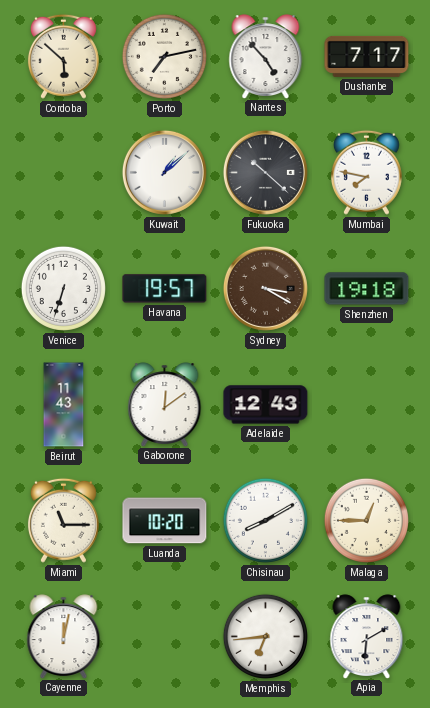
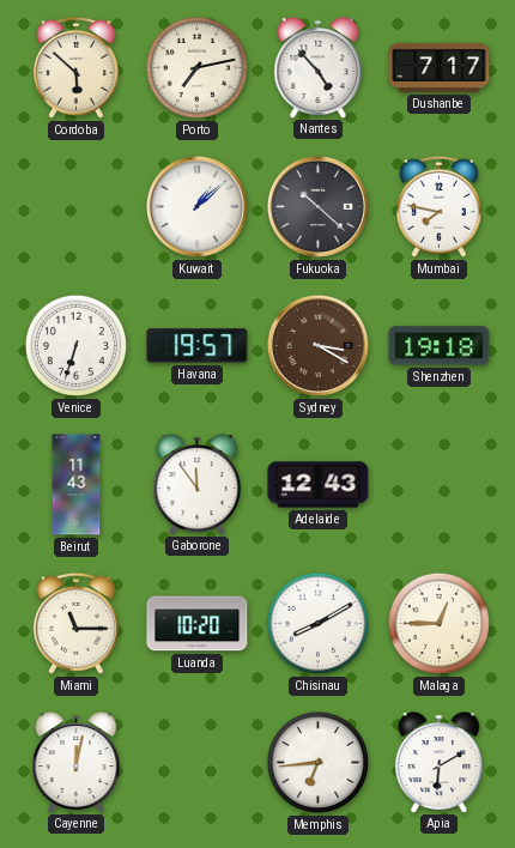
Gaborone: 12:09 -> 11:54
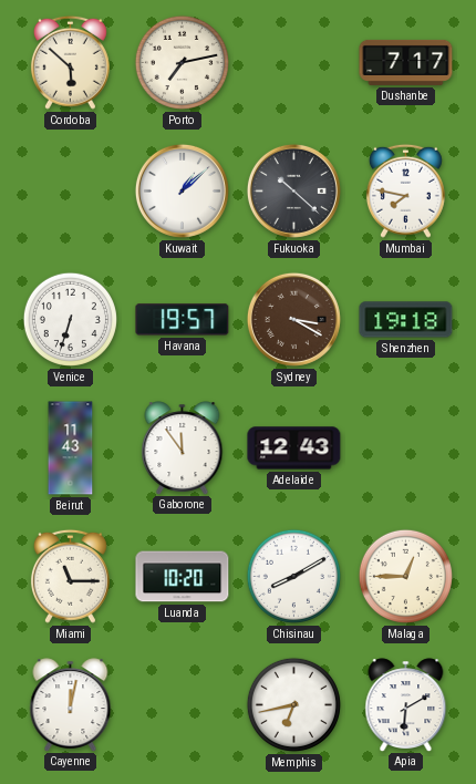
Nantes: 4:53 -> none
Memphis: 6:44 -> 6:43
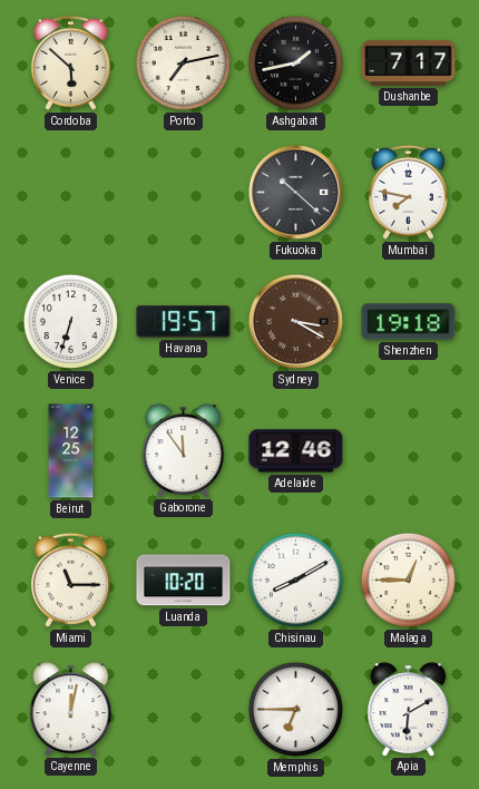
Ashgabat: none -> 1:43
Kuwait: 1:08 -> none
Beirut: 11:43 -> 12:25
Adelaide: 12:43 -> 12:46
Memphis: 6:43 -> 6:45
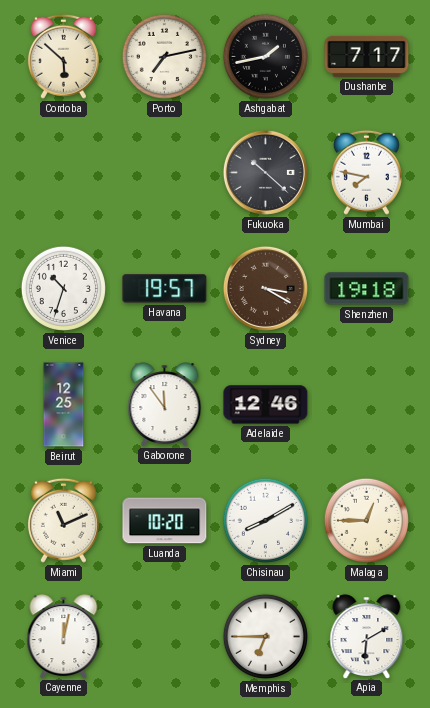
Venice: 6:33 -> 10:33
Miami: 11:15 -> 11:11
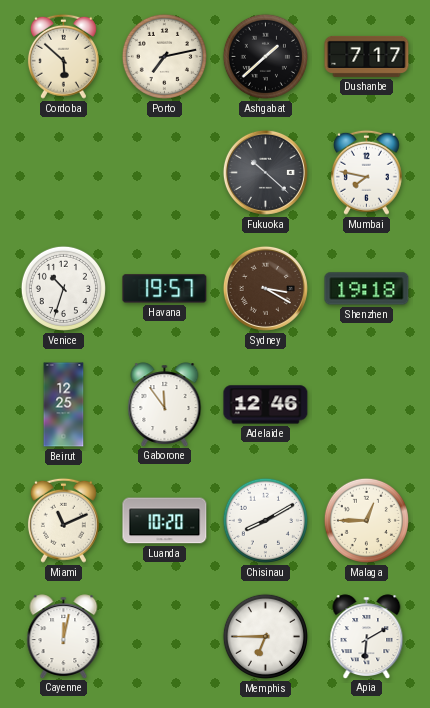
Ashgabat: 1:43 -> 1:38
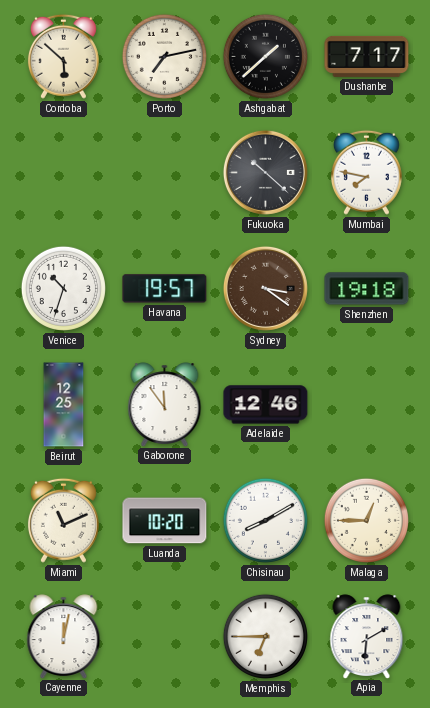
Sydney: 3:20 -> 3:21
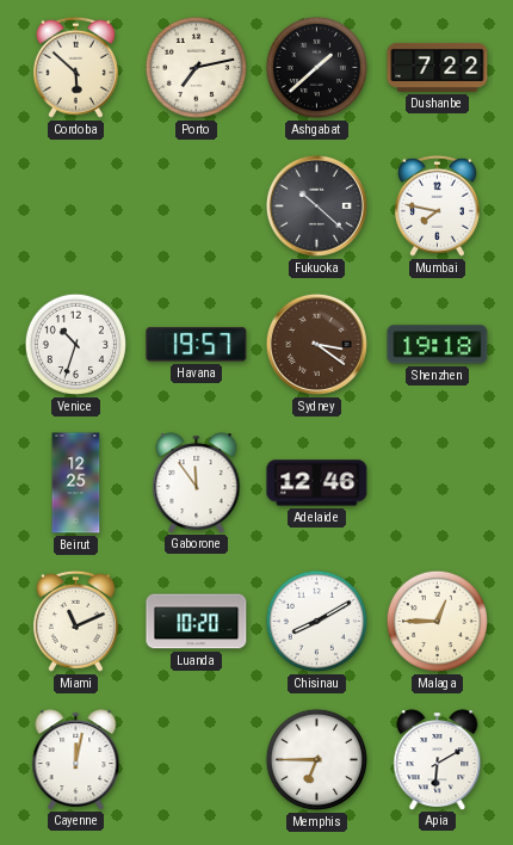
Dushanbe: 7:17 -> 7:22
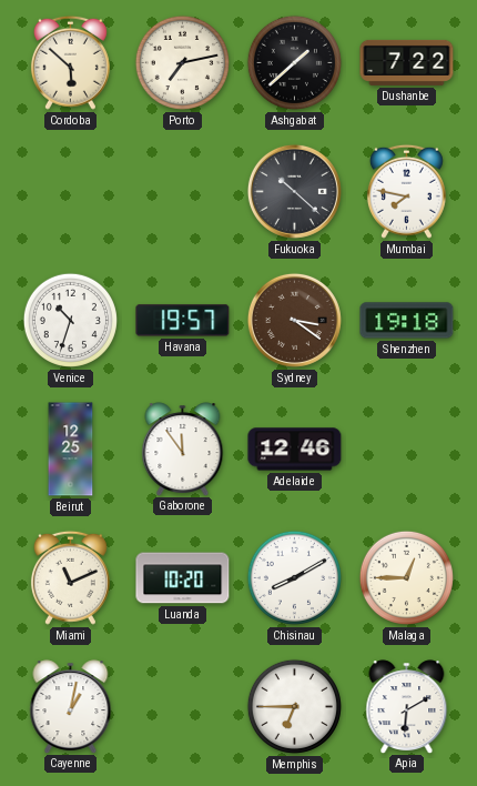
Cayenne: 12:02 -> 1:02
